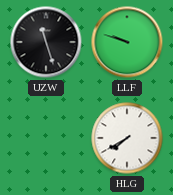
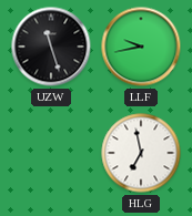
LLF: 9:48 -> 9:43
HLG: 7:40 -> 6:58
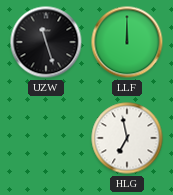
LLF: 9:43 -> 12:00
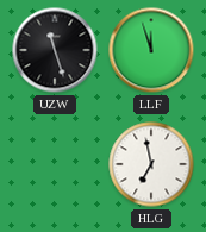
LLF: 12:00 -> 11:57
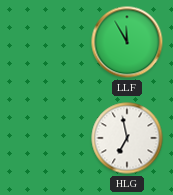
UZW: 11:27 -> none
LLF: 11:57 -> 11:55
